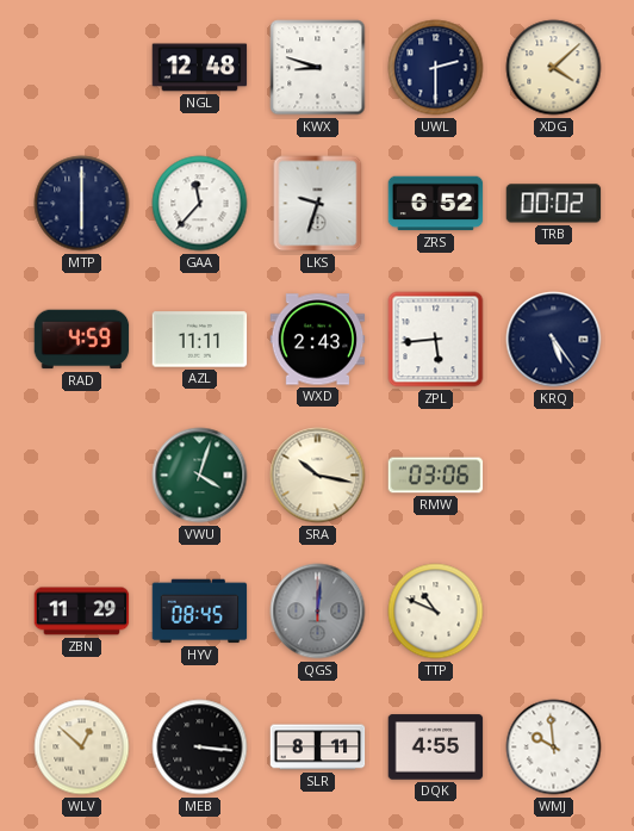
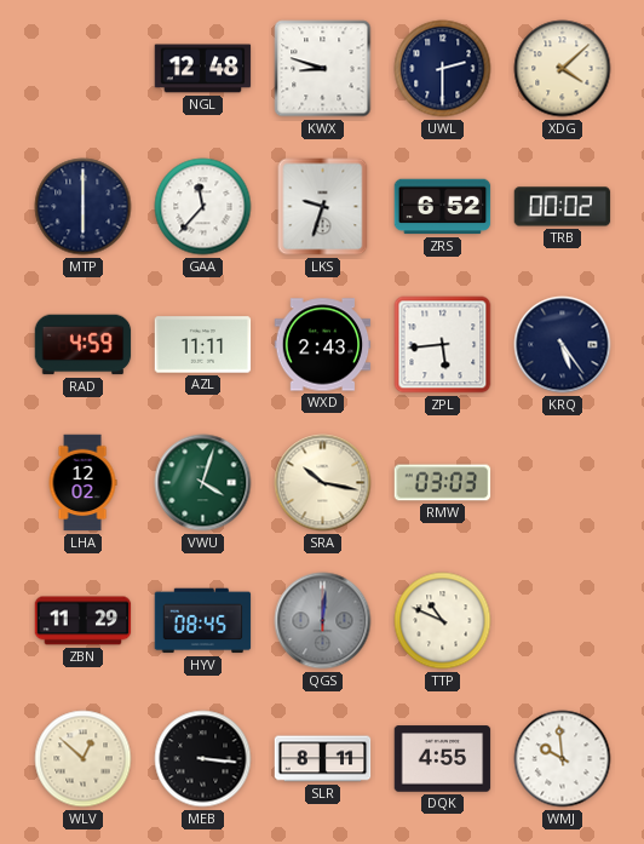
LHA: none -> 12:02
RMW: 03:06 -> 03:03
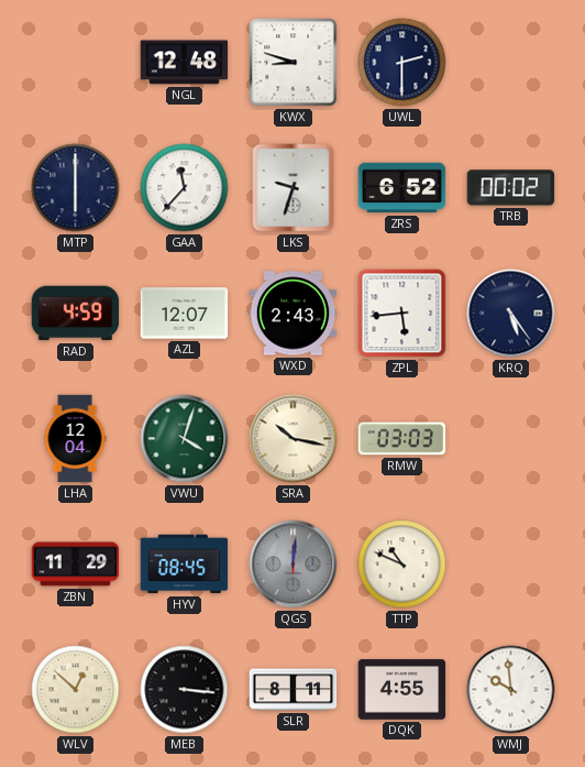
XDG: 4:08 -> none
AZL: 11:11 -> 12:07
LHA: 12:02 -> 12:04
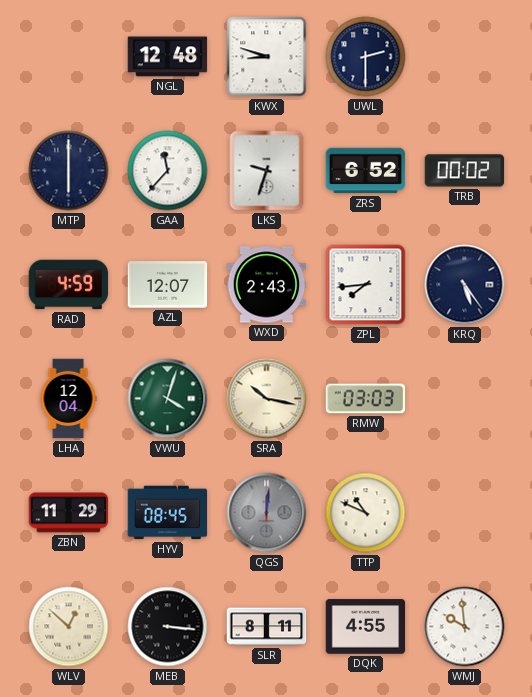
ZPL: 5:44 -> 7:44
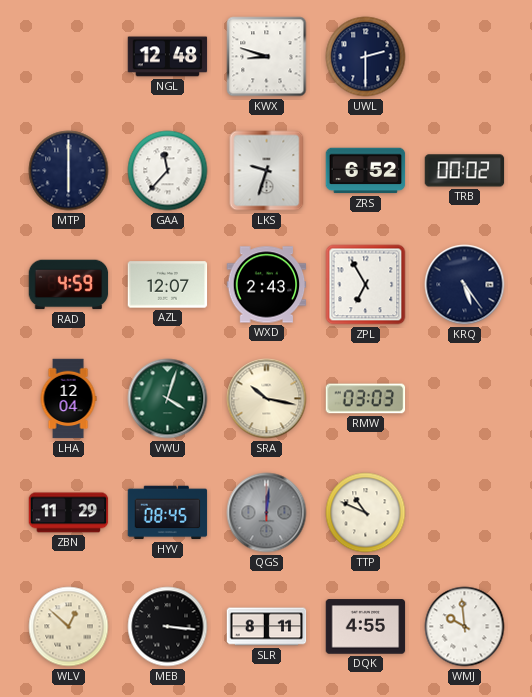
ZPL: 7:44 -> 6:55
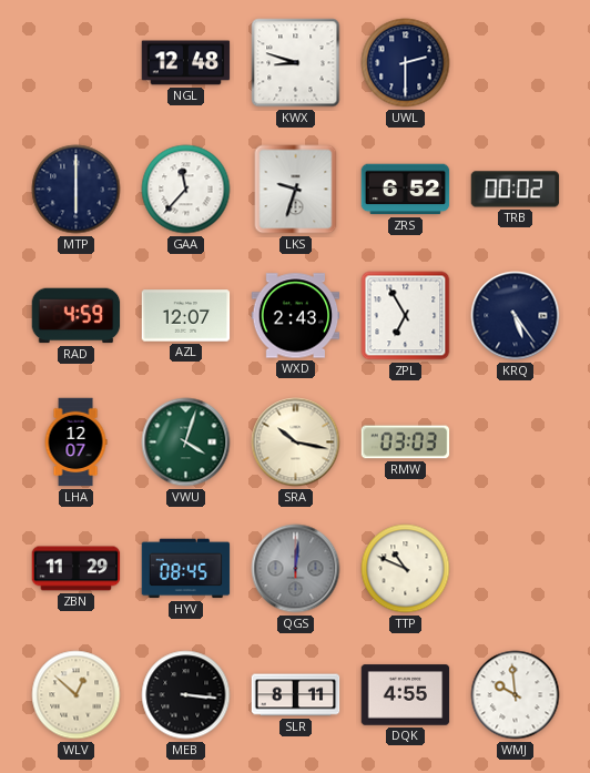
LHA: 12:04 -> 12:07
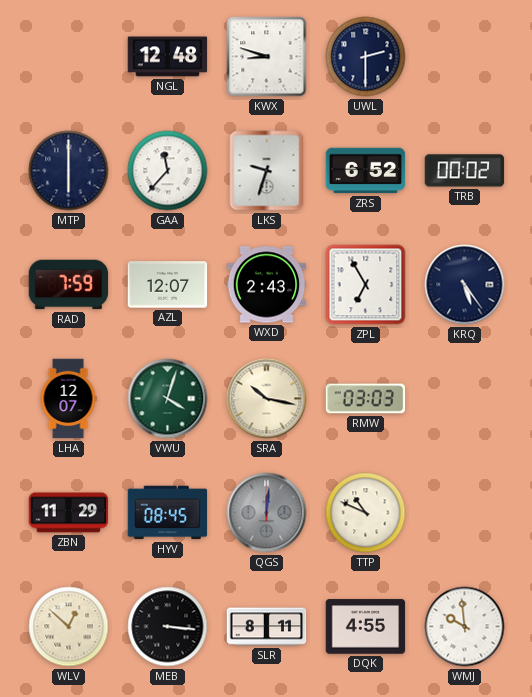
RAD: 4:59 -> 7:59
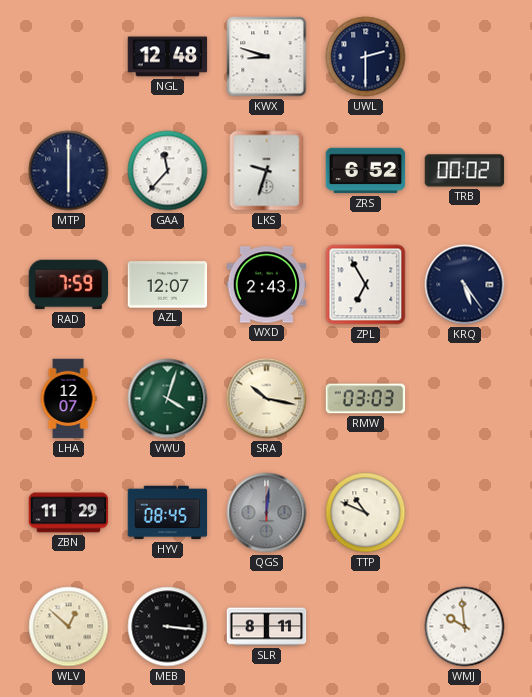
DQK: 4:55 -> none
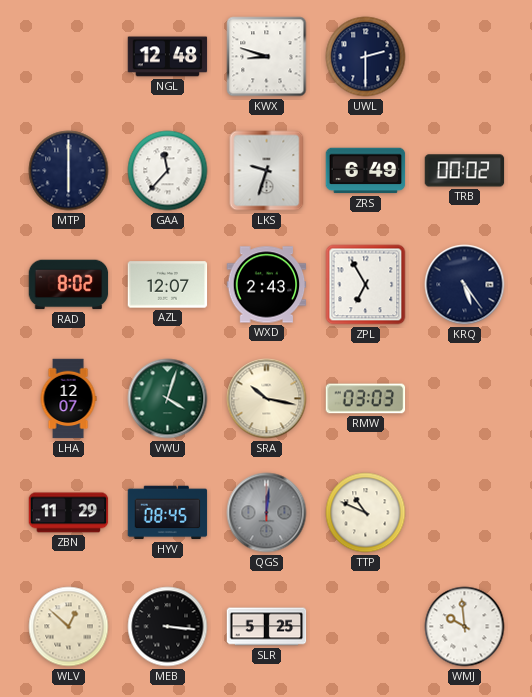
ZRS: 6:52 -> 6:49
RAD: 7:59 -> 8:02
SLR: 8:11 -> 5:25
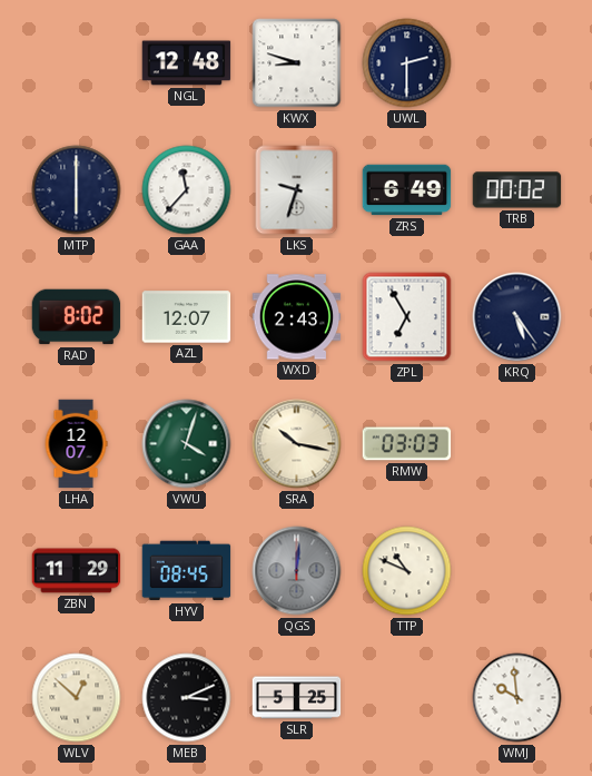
MEB: 3:16 -> 3:11
